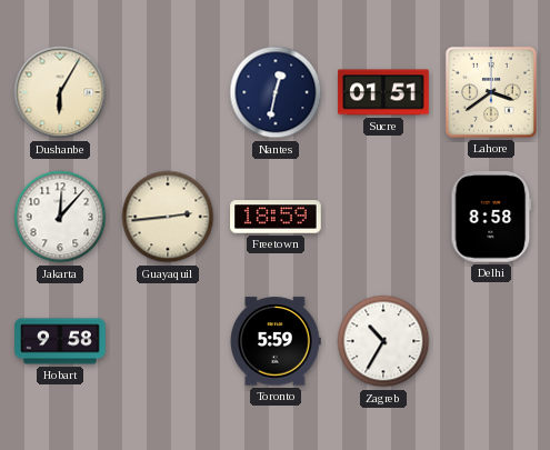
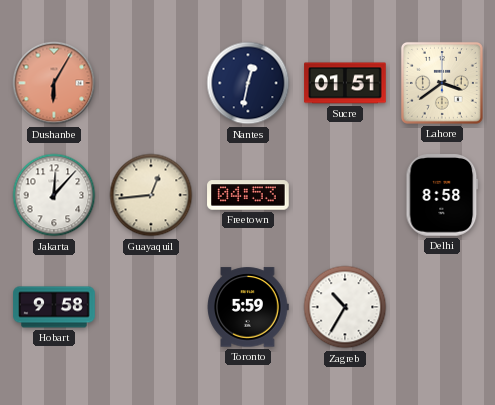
Dushanbe dial: cream -> salmon
Guayaquil: 2:44 -> 12:44
Freetown: 18:59 -> 04:53
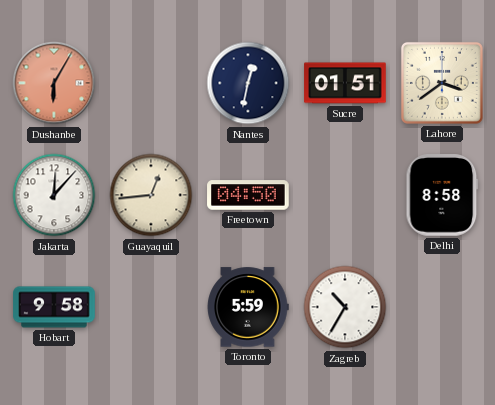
Freetown: 04:53 -> 04:50
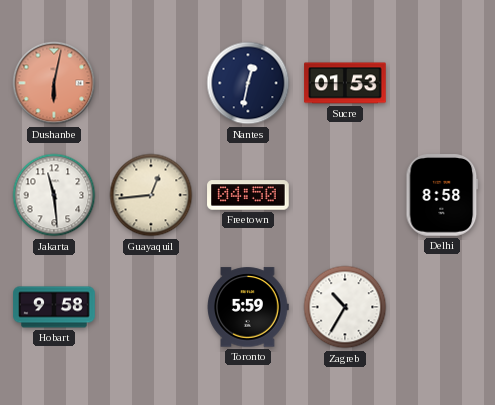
Dushanbe: 6:05 -> 6:02
Sucre: 01:51 -> 01:53
Lahore: 3:39 -> none
Jakarta: 12:07 -> 11:29
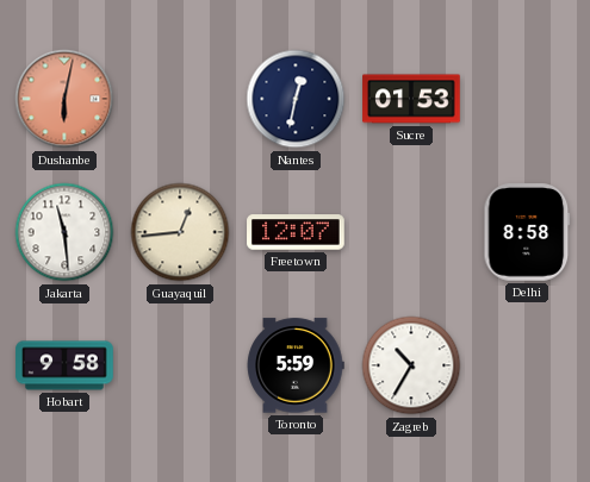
Freetown: 04:50 -> 12:07
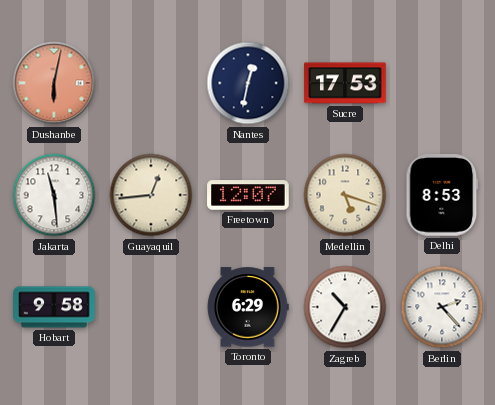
Sucre: 01:53 -> 17:53
Medellin: none -> 5:18
Delhi: 8:58 -> 8:53
Toronto: 5:59 -> 6:29
Berlin: none -> 2:23
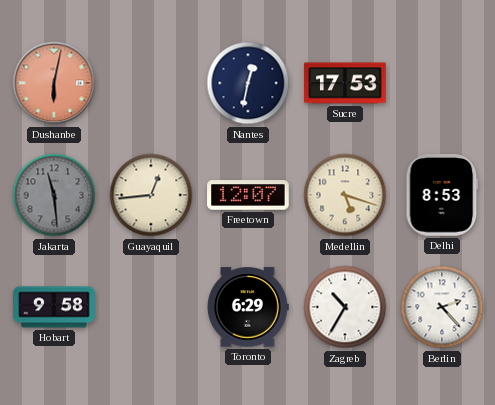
Jakarta dial: white -> grey
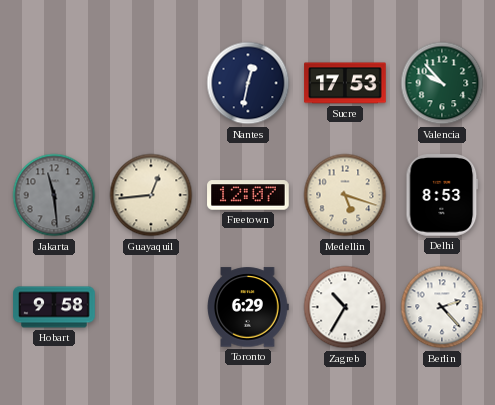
Dushanbe: 6:02 -> none
Valencia: none -> 9:53
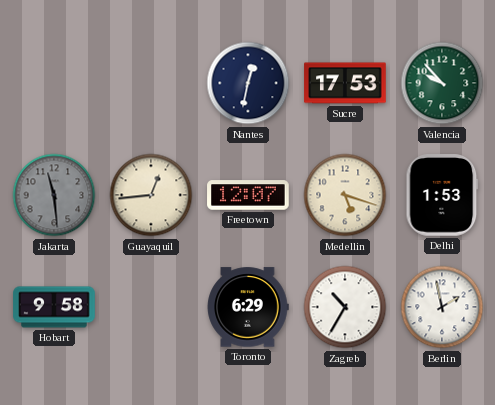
Delhi: 8:53 -> 1:53
Berlin: 2:23 -> 1:58
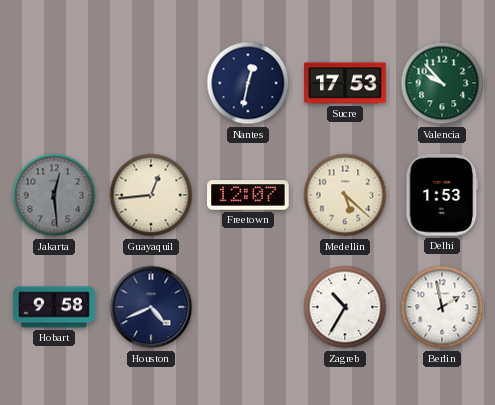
Jakarta: 11:29 -> 12:29
Medellin: 5:18 -> 5:22
Houston: none -> 4:41
Toronto: 6:29 -> none
